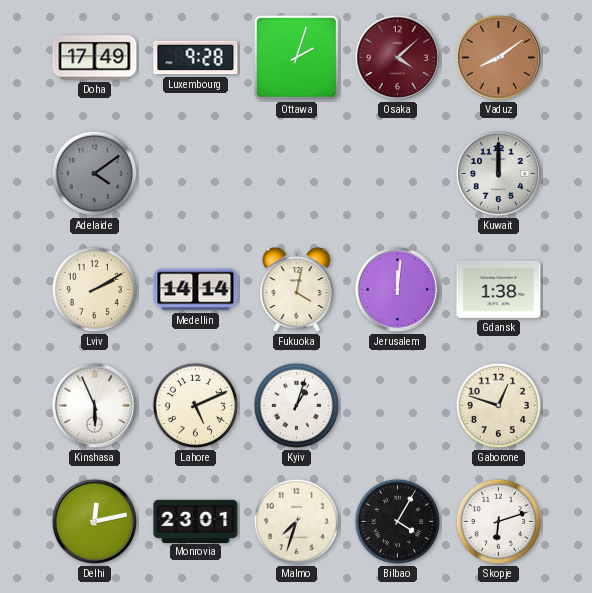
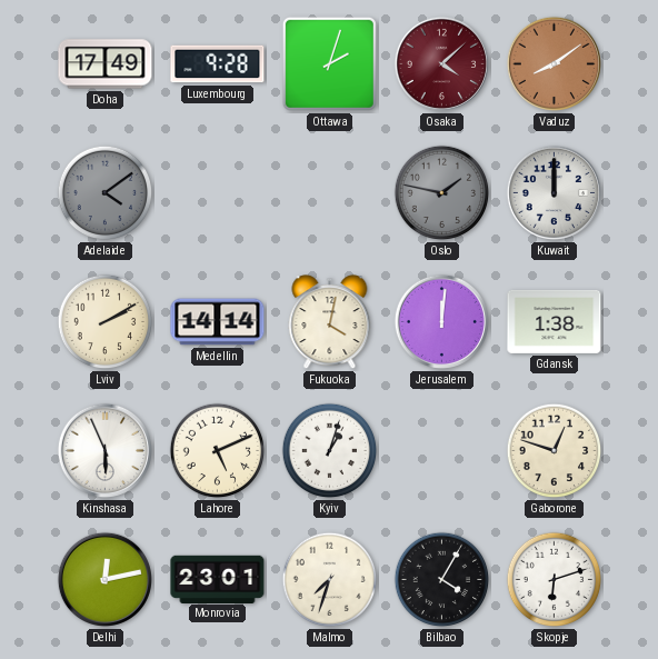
Oslo: none -> 1:47
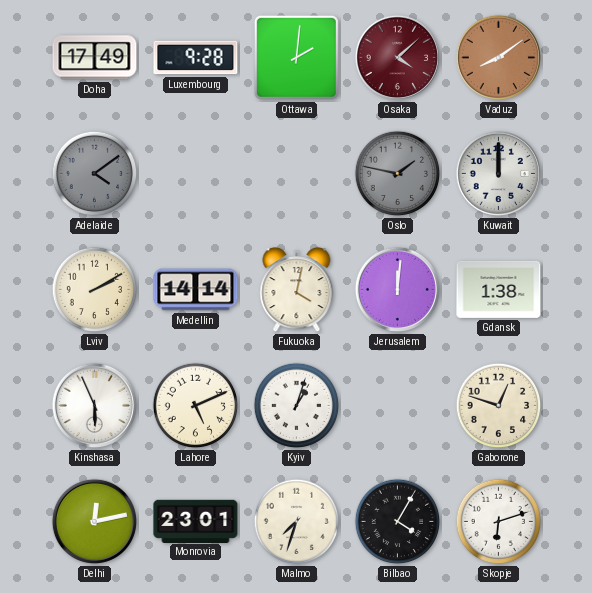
Ottawa: 2:03 -> 2:01
